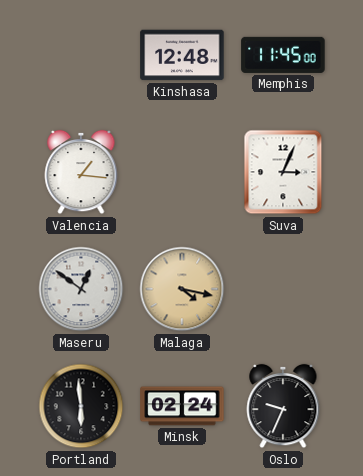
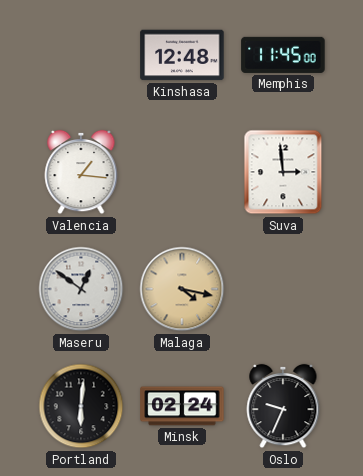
Suva: 3:04 -> 2:59
Portland: 5:59 -> 6:01
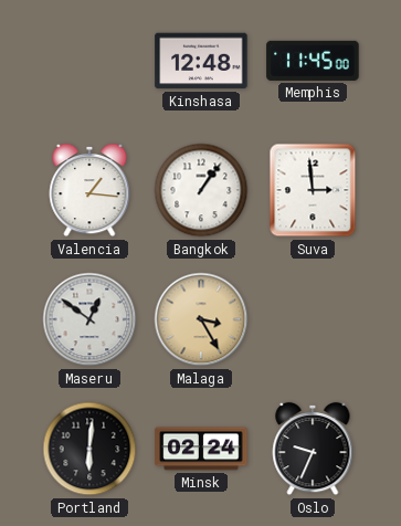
Bangkok: none -> 1:06
Malaga: 4:17 -> 3:25
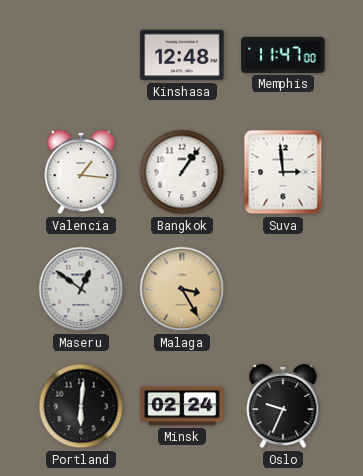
Memphis: 11:45 -> 11:47
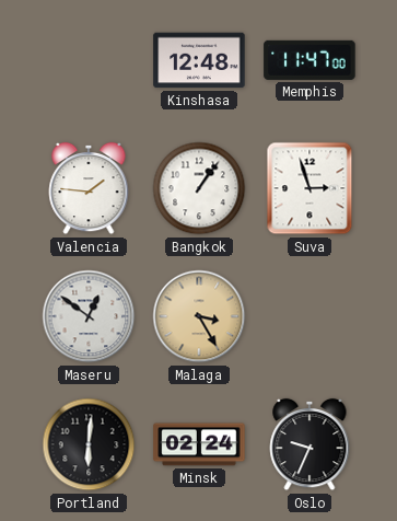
Valencia: 1:16 -> 1:46
Suva: 2:59 -> 2:57
